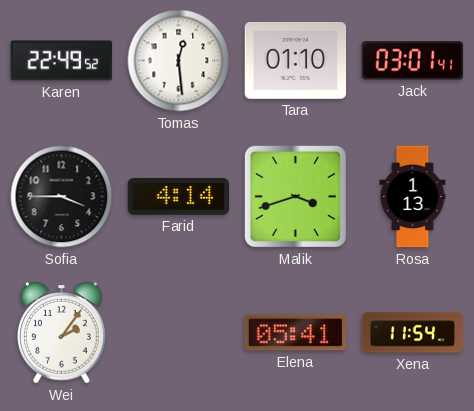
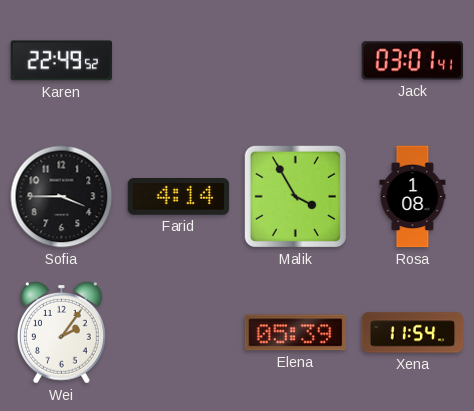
Tomas: 12:29 -> none
Tara: 01:10 -> none
Malik: 3:42 -> 3:55
Rosa: 1:13 -> 1:08
Elena: 05:41 -> 05:39
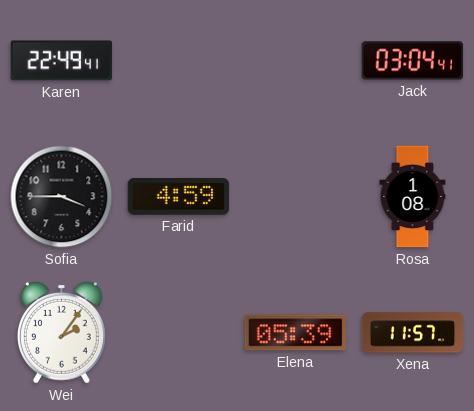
Karen: 22:49:52 -> 22:49:41
Jack: 03:01 -> 03:04
Farid: 4:14 -> 4:59
Malik: 3:55 -> none
Xena: 11:54 -> 11:57
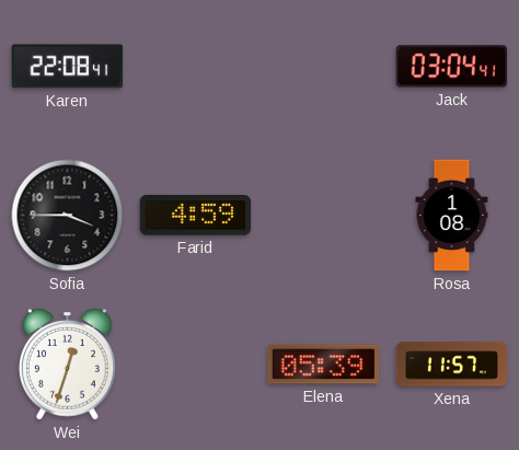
Karen: 22:49 -> 22:08
Wei: 2:06 -> 12:33
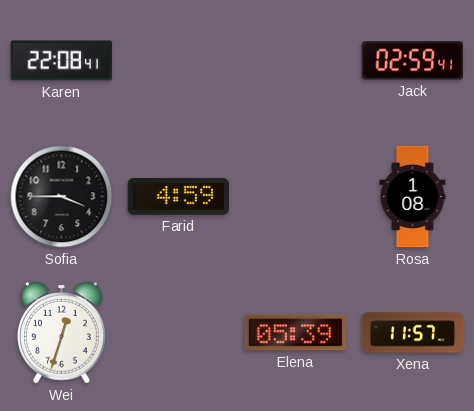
Jack: 03:04 -> 02:59
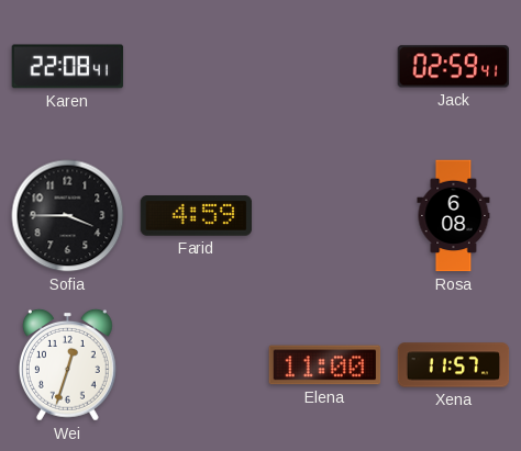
Rosa: 1:08 -> 6:08
Elena: 05:39 -> 11:00
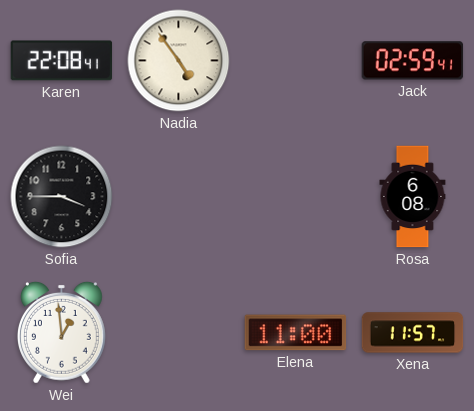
Nadia: none -> 4:54
Farid: 4:59 -> none
Wei: 12:33 -> 12:59
